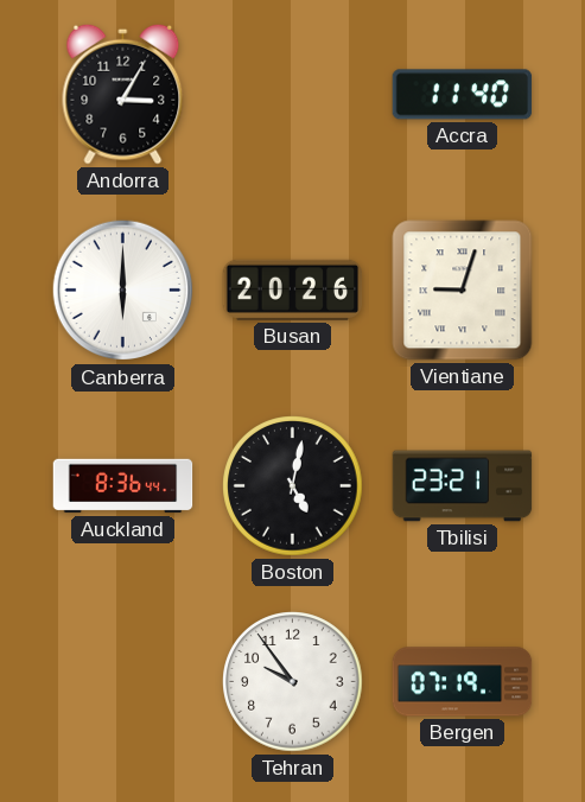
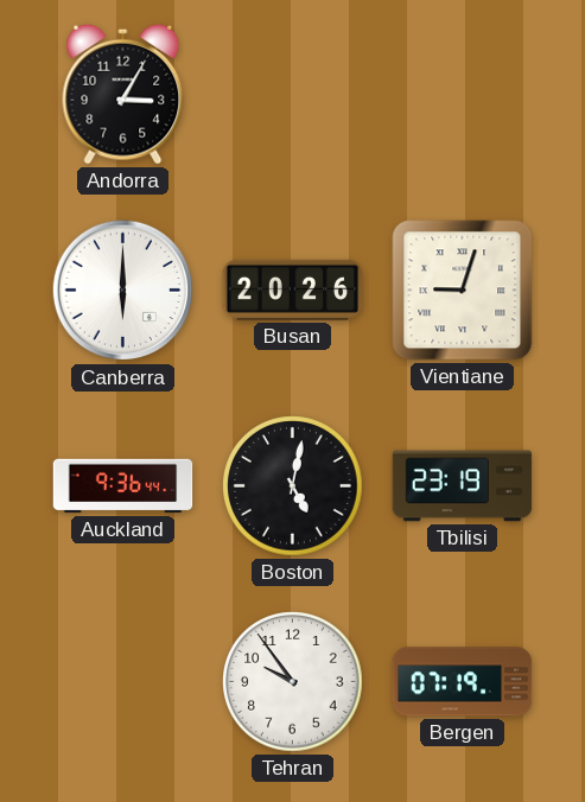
Accra: 11:40 -> none
Auckland: 8:36 -> 9:36
Tbilisi: 23:21 -> 23:19
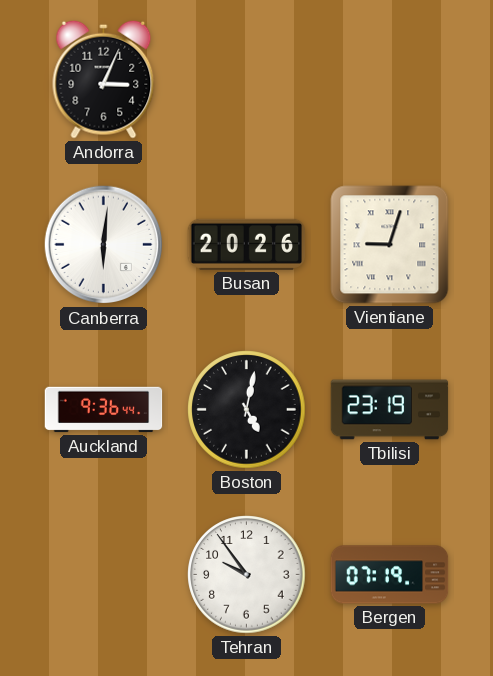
Andorra: 3:05 -> 3:04
Canberra: 6:00 -> 6:01
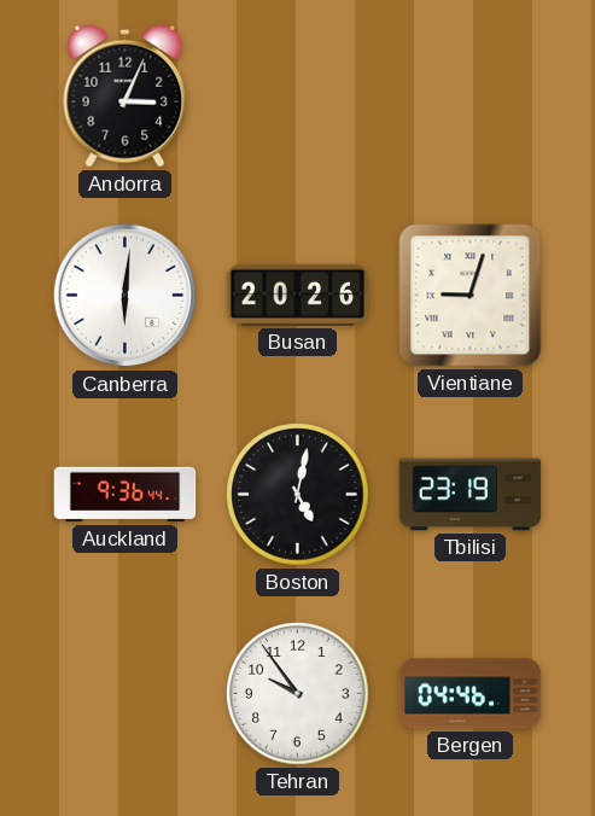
Bergen: 07:19 -> 04:46
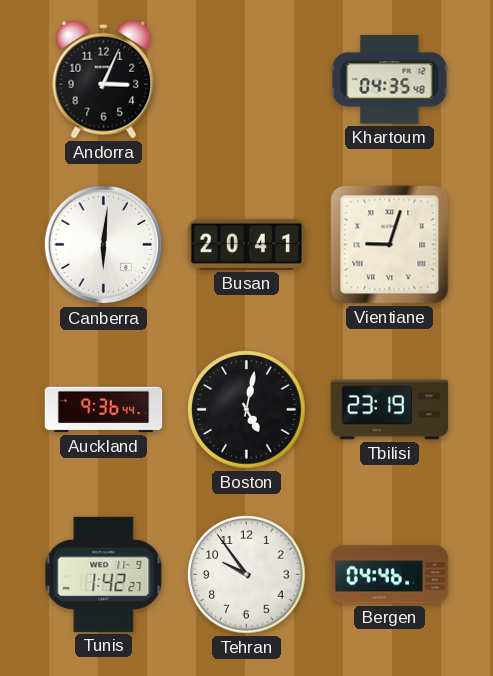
Khartoum: none -> 04:35
Busan: 20:26 -> 20:41
Tunis: none -> 1:42
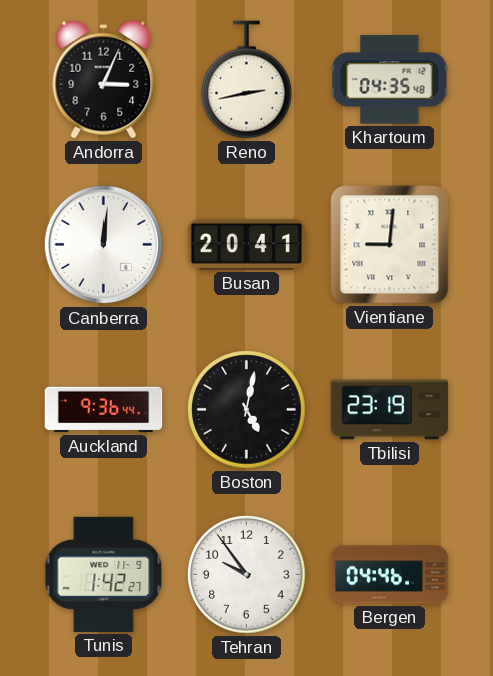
Reno: none -> 2:43
Canberra: 6:01 -> 12:01
Vientiane: 9:03 -> 9:01
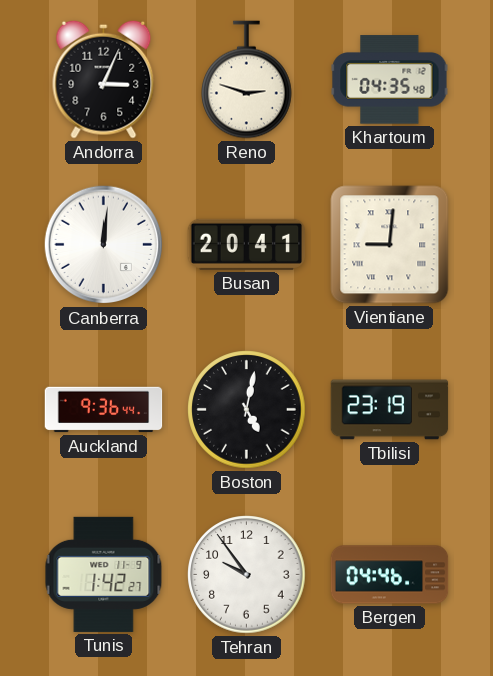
Reno: 2:43 -> 2:48
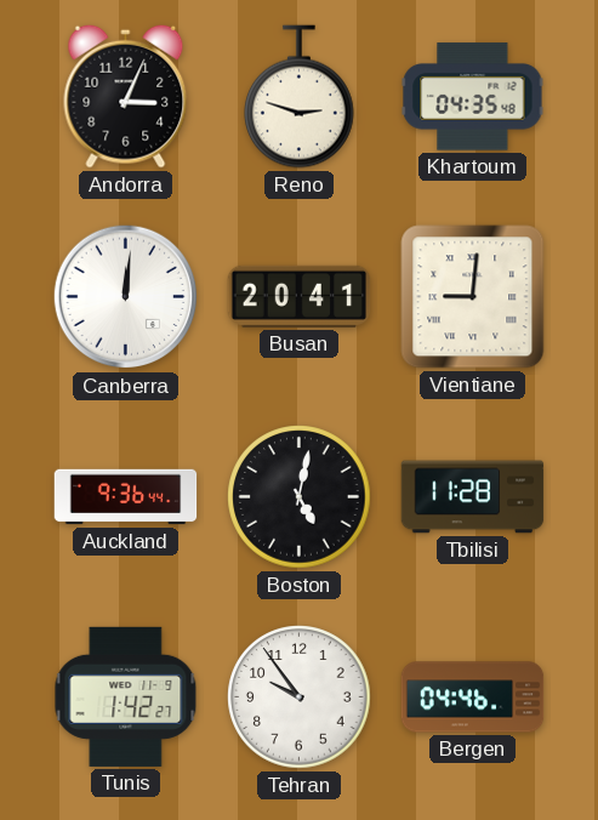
Tbilisi: 23:19 -> 11:28
